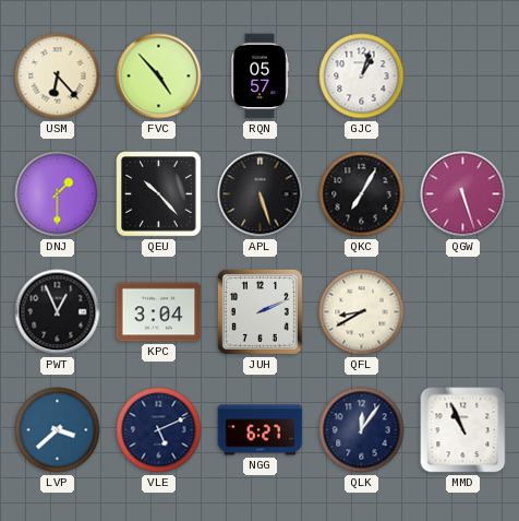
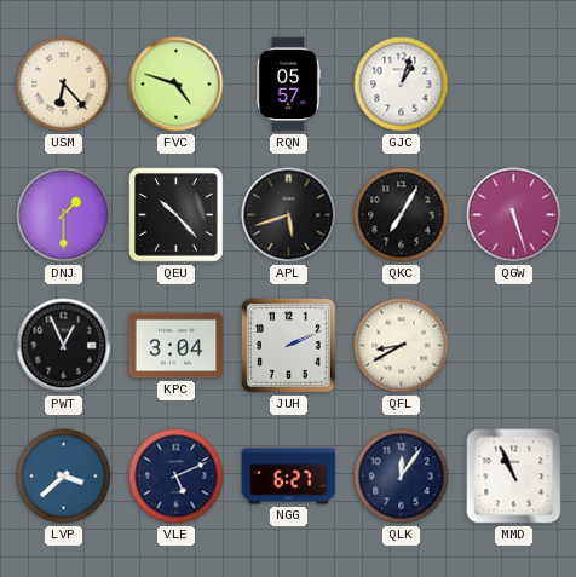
FVC: 4:53 -> 4:48
APL: 5:27 -> 5:42
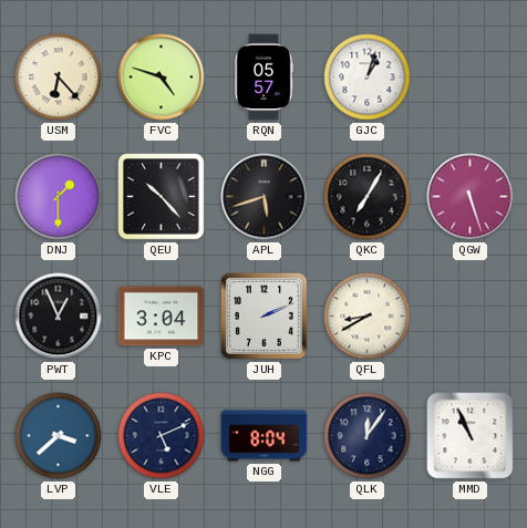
NGG: 6:27 -> 8:04
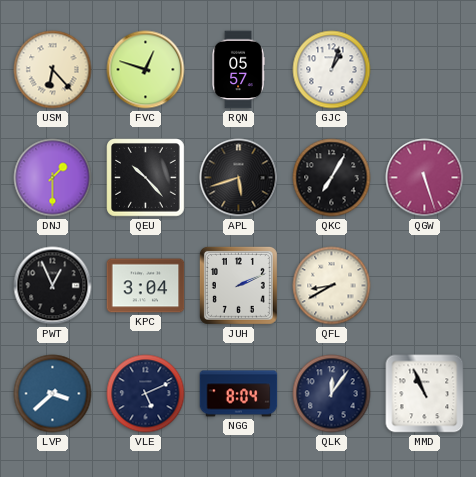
FVC: 4:48 -> 12:48
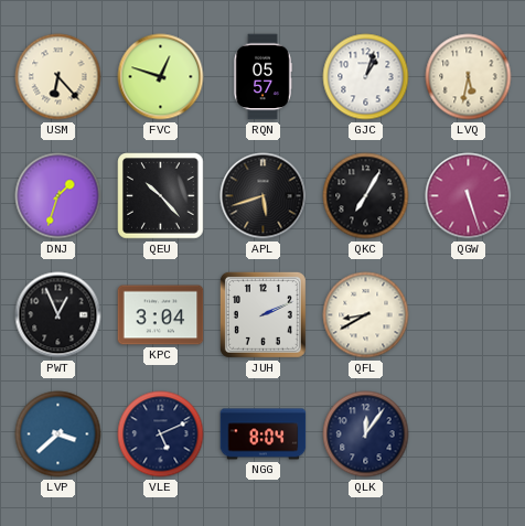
LVQ: none -> 5:32
DNJ: 1:30 -> 1:33
MMD: 10:56 -> none
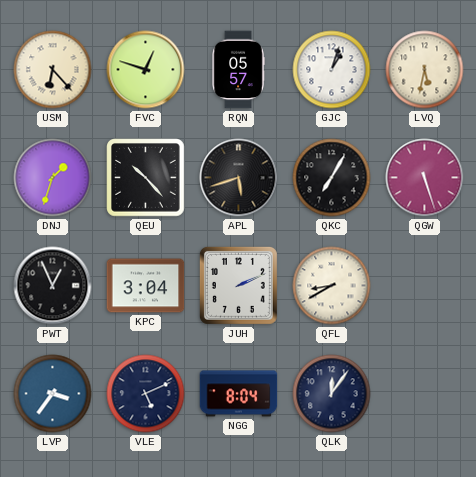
LVP: 3:38 -> 3:36
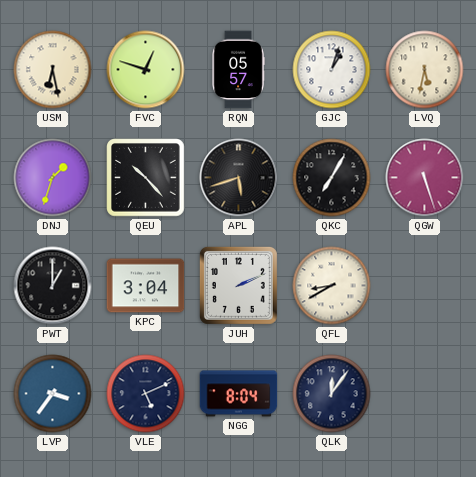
USM: 6:23 -> 6:28
PWT: 12:56 -> 1:00
